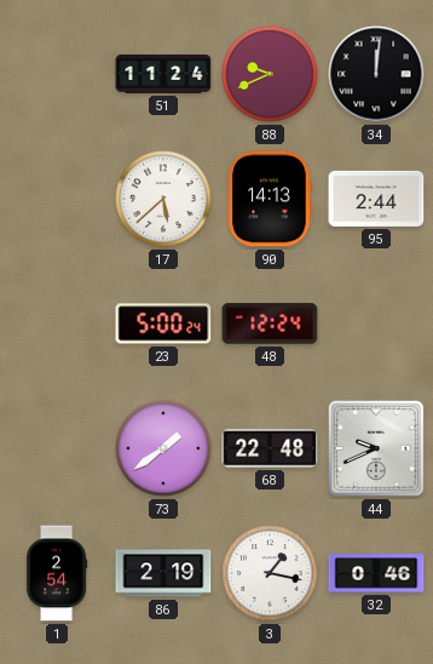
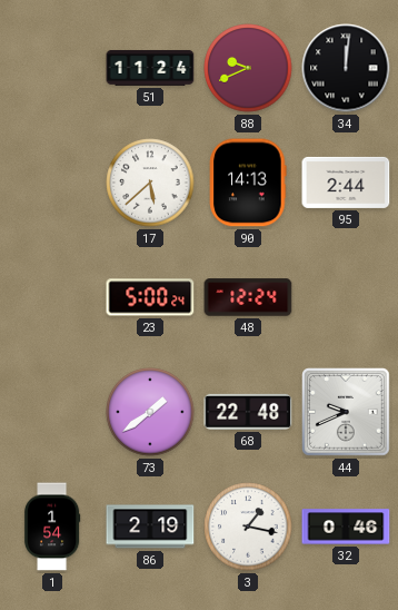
1: 2:54 -> 1:54
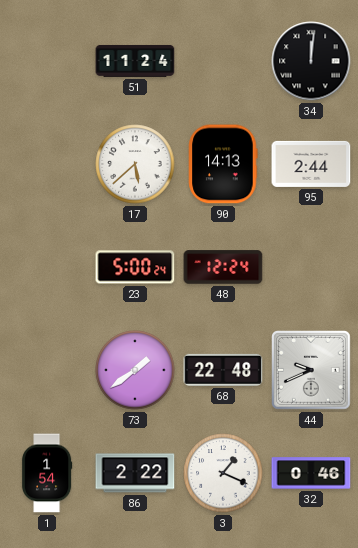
88: 9:41 -> none
86: 2:19 -> 2:22
3: 1:17 -> 1:19
